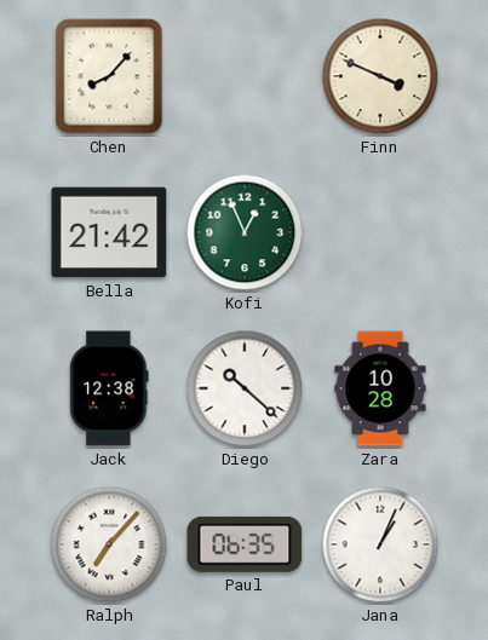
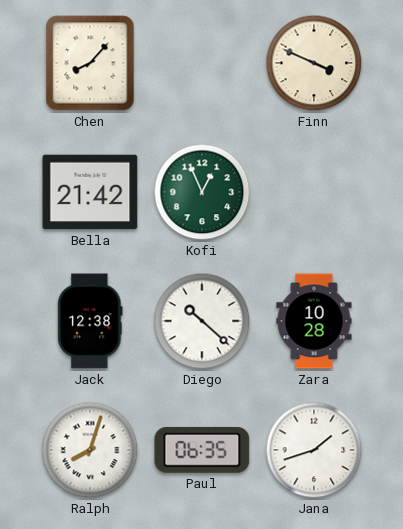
Ralph: 7:07 -> 8:03
Jana: 1:04 -> 1:42
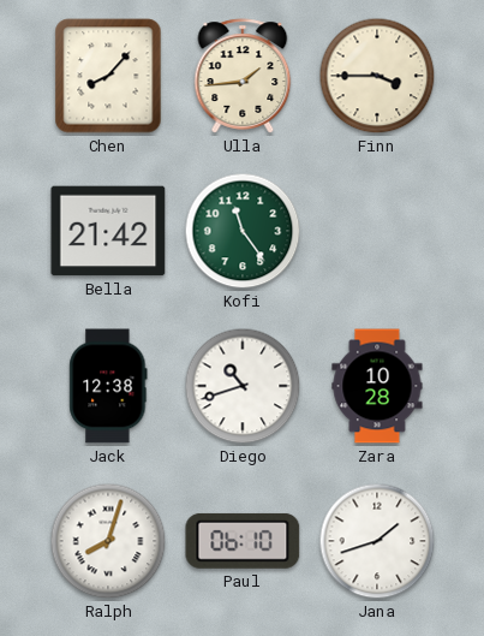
Ulla: none -> 1:44
Finn: 3:49 -> 3:45
Kofi: 12:56 -> 11:24
Diego: 10:22 -> 10:42
Paul: 06:35 -> 06:10
